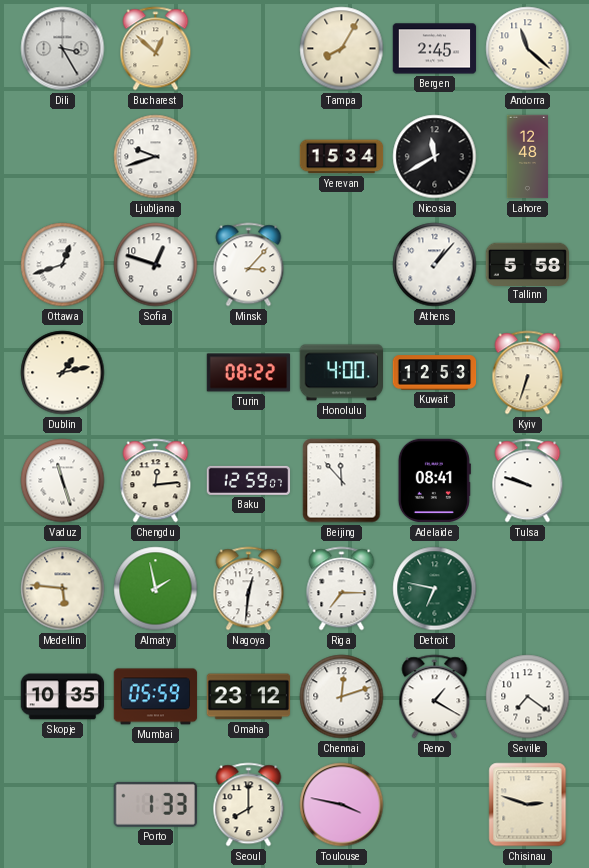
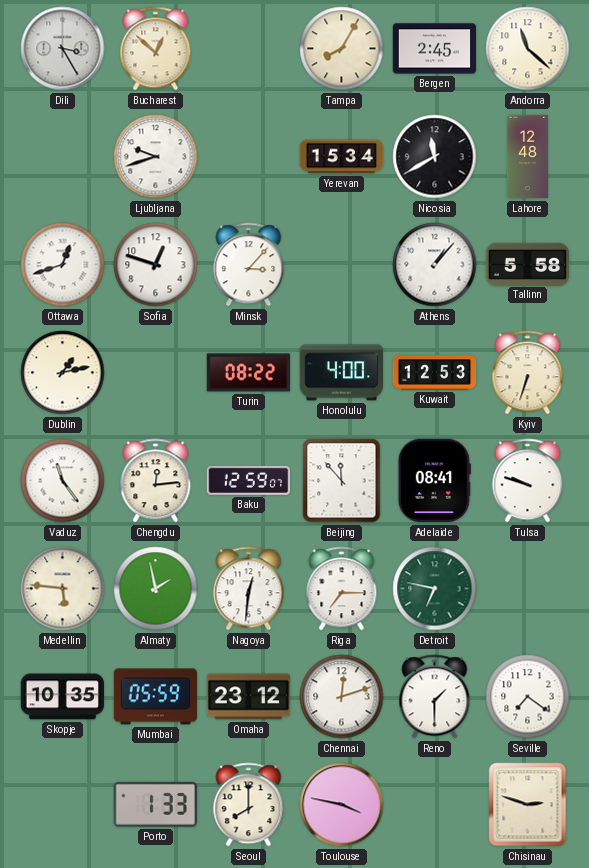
Vaduz: 11:27 -> 11:24
Reno: 1:20 -> 1:30
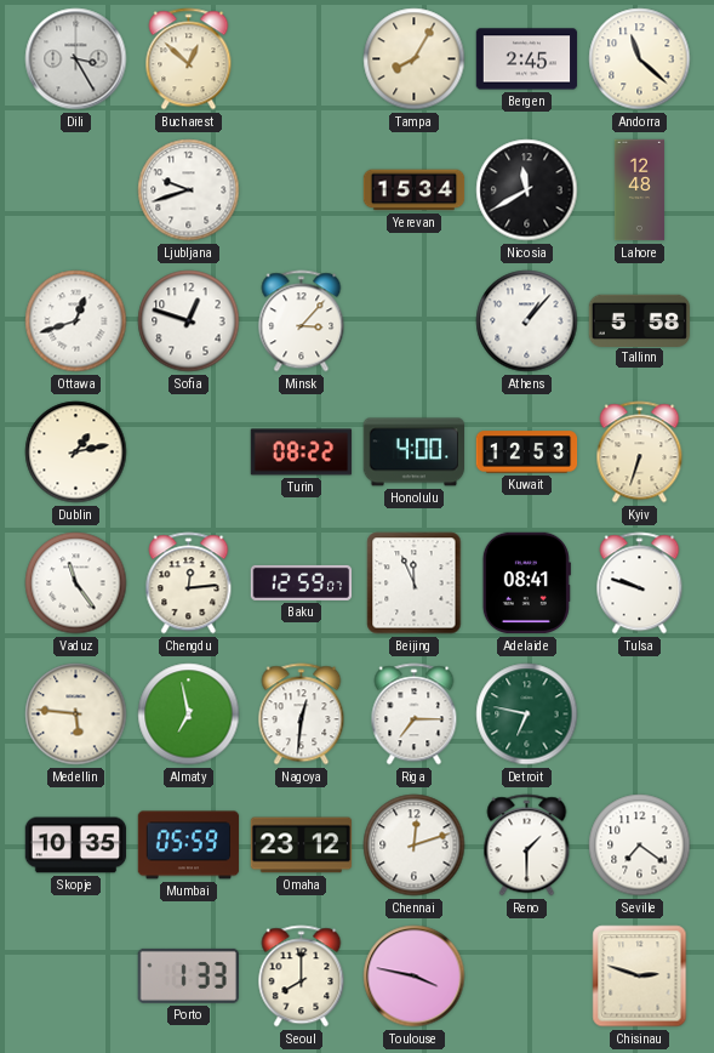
Beijing: 11:53 -> 11:56
Almaty: 1:58 -> 6:58
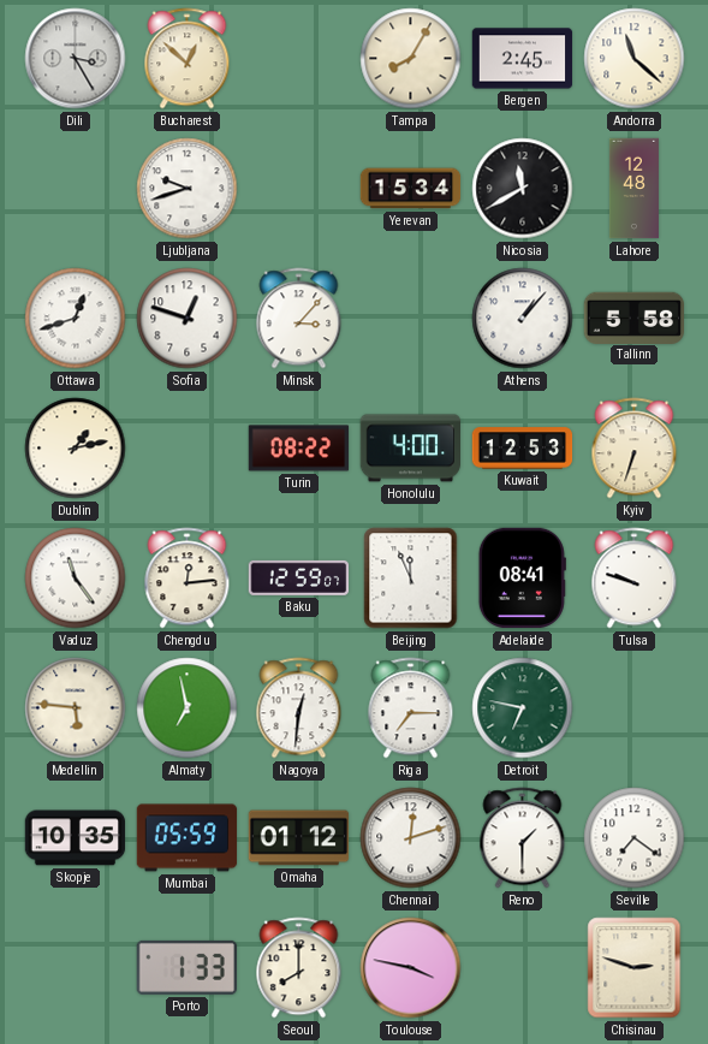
Omaha: 23:12 -> 01:12
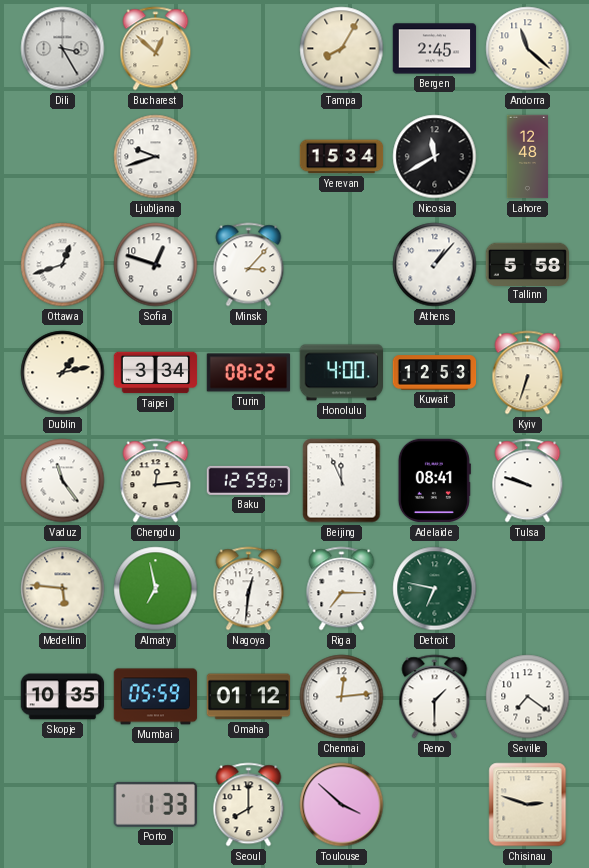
Taipei: none -> 3:34
Chennai: 12:12 -> 12:14
Toulouse: 3:47 -> 3:52
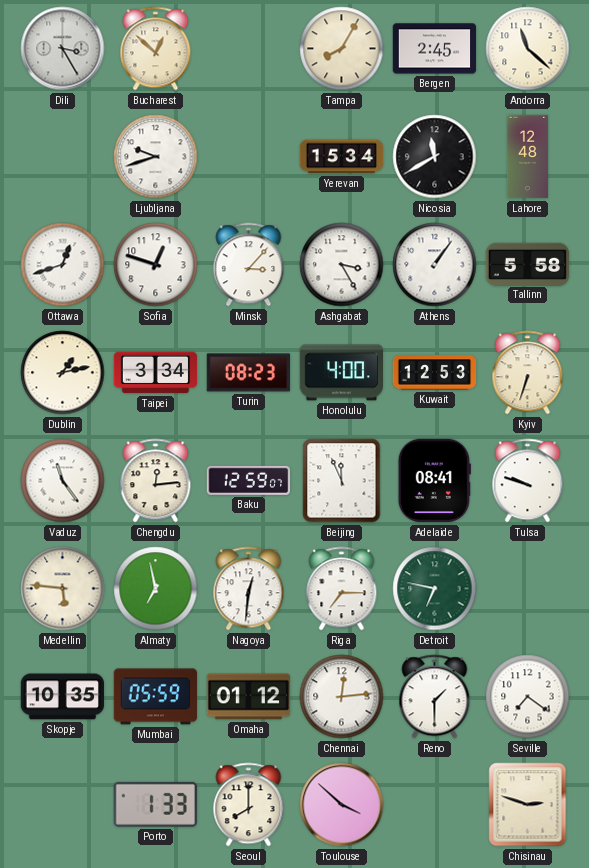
Ashgabat: none -> 3:25
Athens: 1:07 -> 1:06
Turin: 08:22 -> 08:23
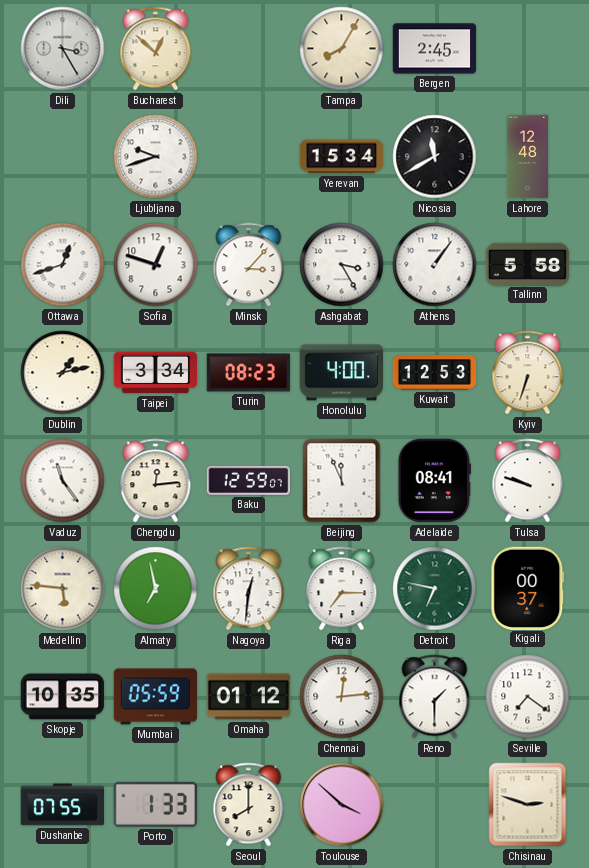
Andorra: 11:22 -> none
Kigali: none -> 00:37
Dushanbe: none -> 07:55
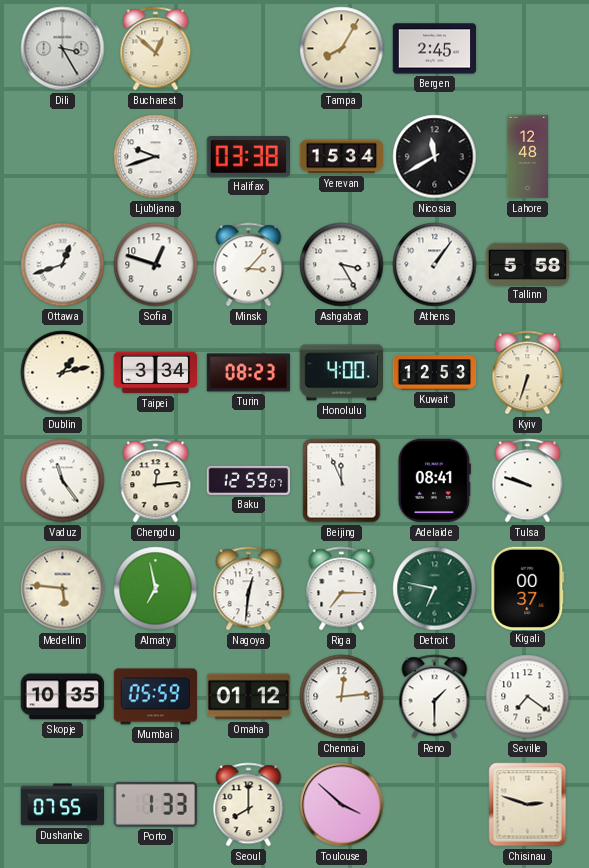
Halifax: none -> 03:38
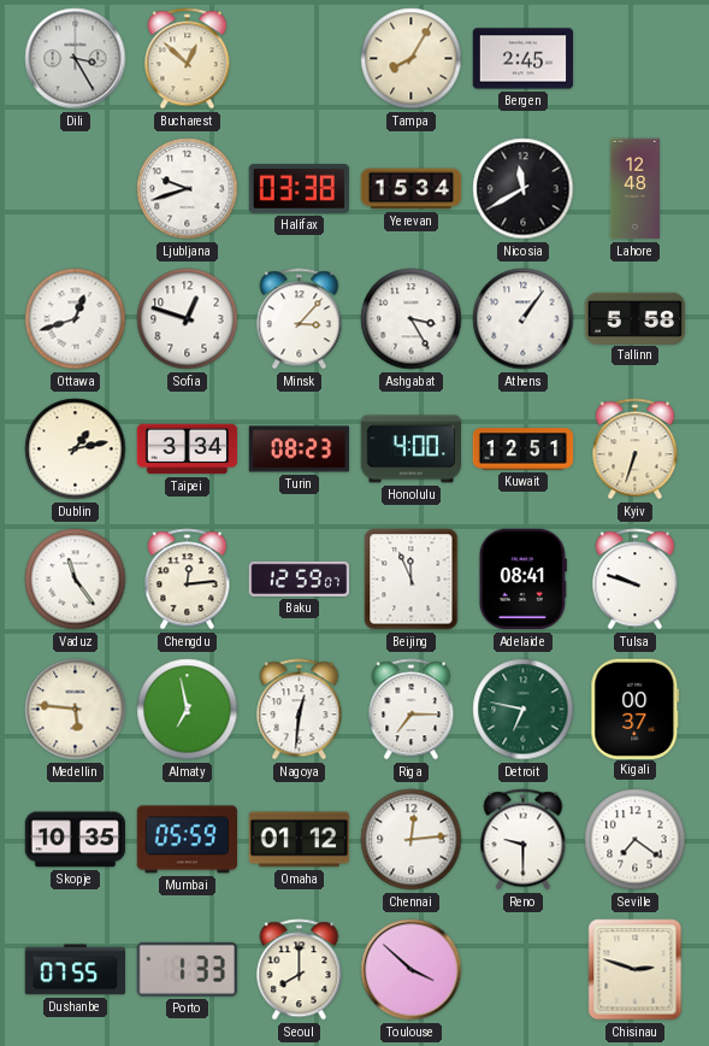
Kuwait: 12:53 -> 12:51
Reno: 1:30 -> 9:30
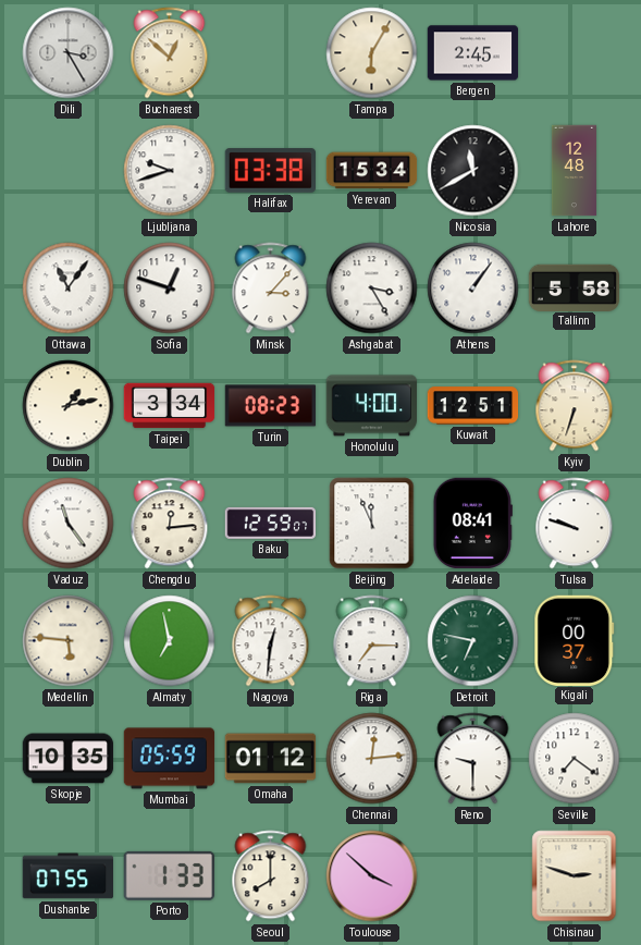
Tampa: 8:05 -> 6:05
Ottawa: 12:42 -> 11:06
